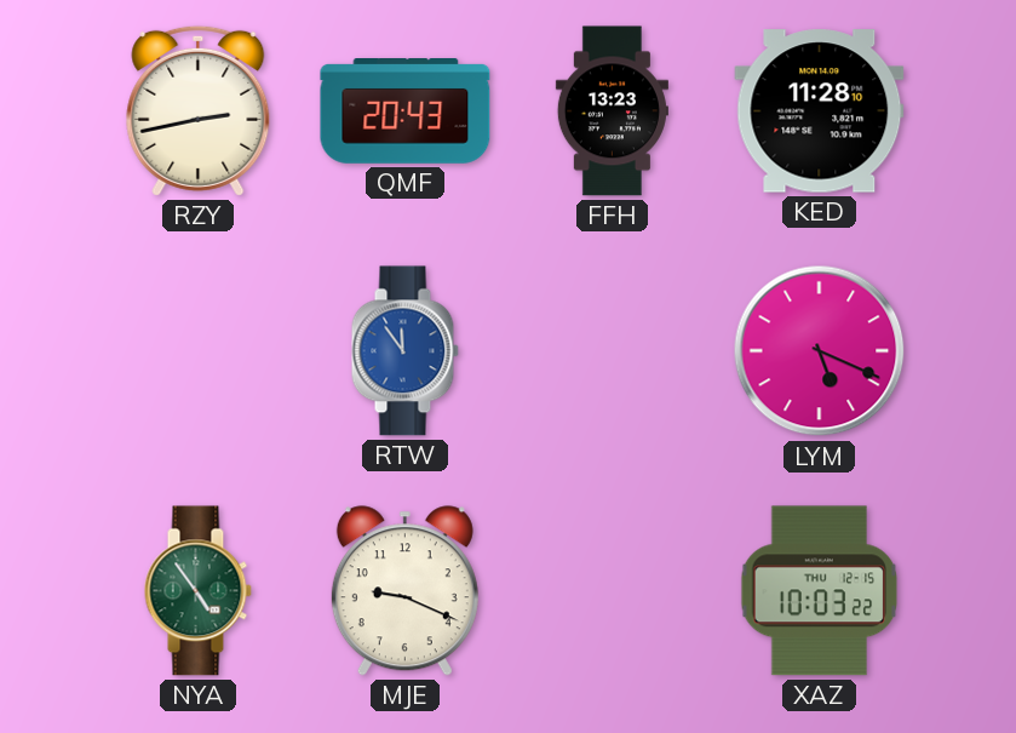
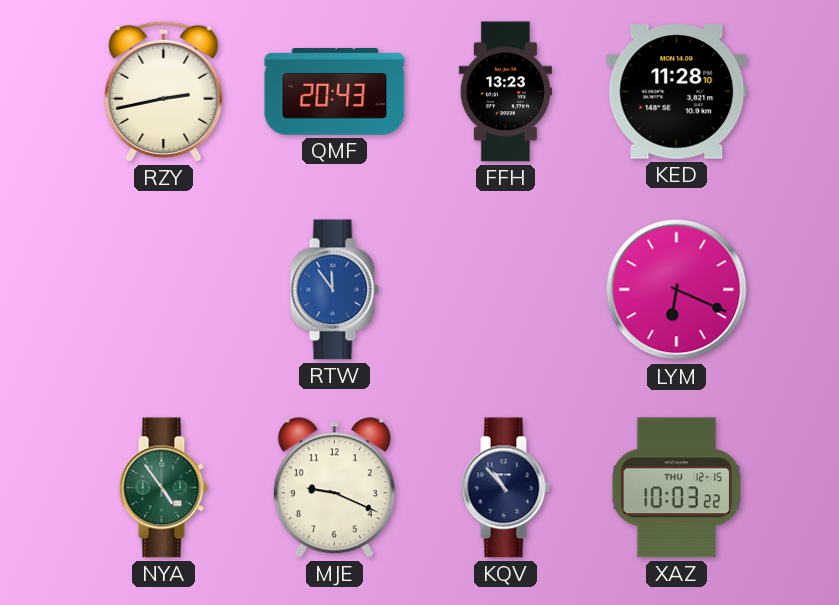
LYM: 5:19 -> 6:19
KQV: none -> 10:53
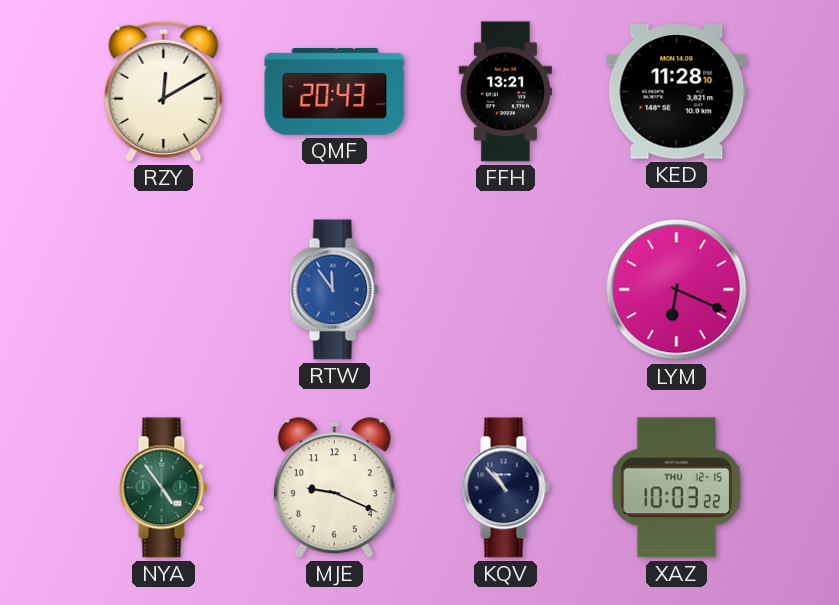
RZY: 2:43 -> 12:10
FFH: 13:23 -> 13:21
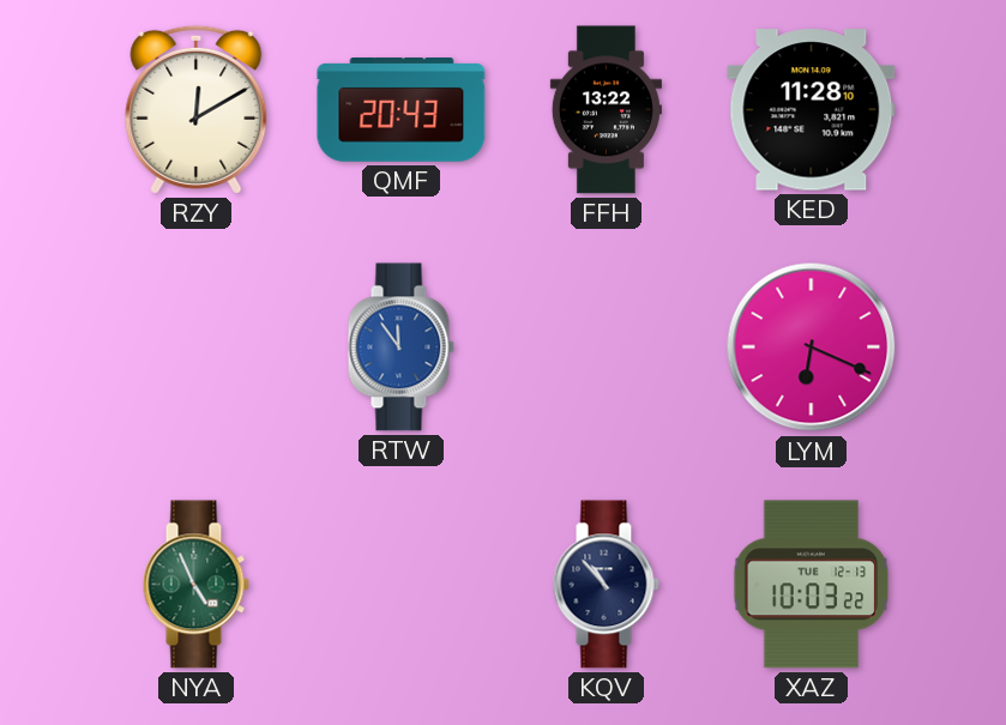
FFH: 13:21 -> 13:22
NYA: 4:54 -> 4:56
MJE: 9:19 -> none
XAZ date: THU 12-15 -> TUE 12-13
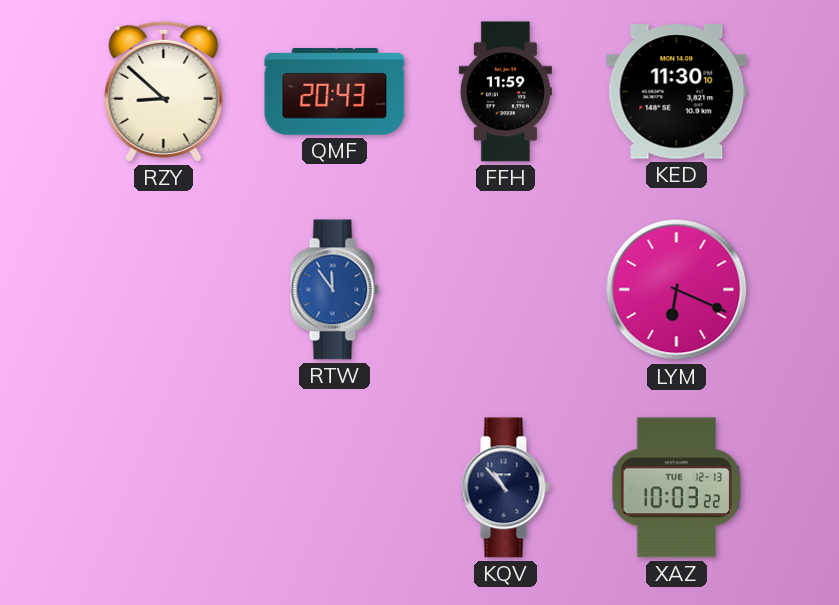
RZY: 12:10 -> 8:52
FFH: 13:22 -> 11:59
KED: 11:28 -> 11:30
NYA: 4:56 -> none
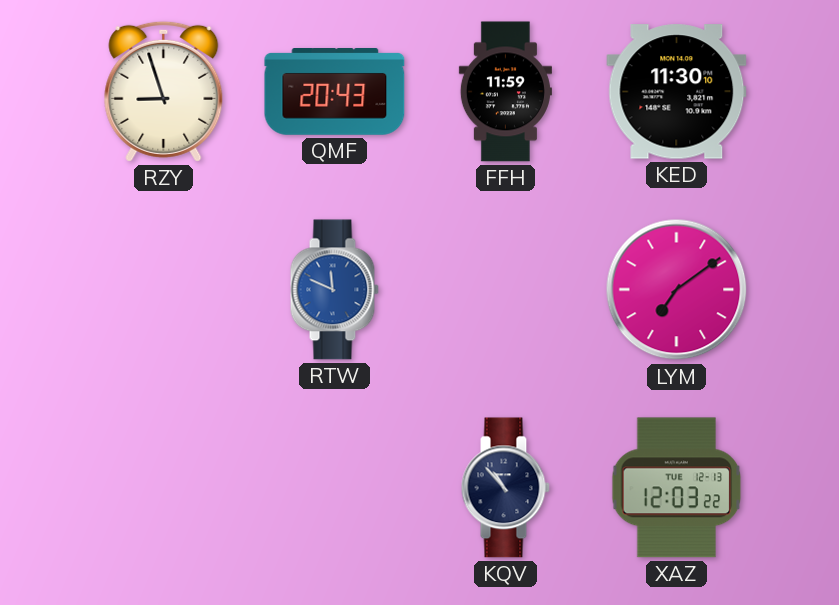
RZY: 8:52 -> 8:57
RTW: 11:54 -> 11:49
LYM: 6:19 -> 7:09
XAZ: 10:03 -> 12:03
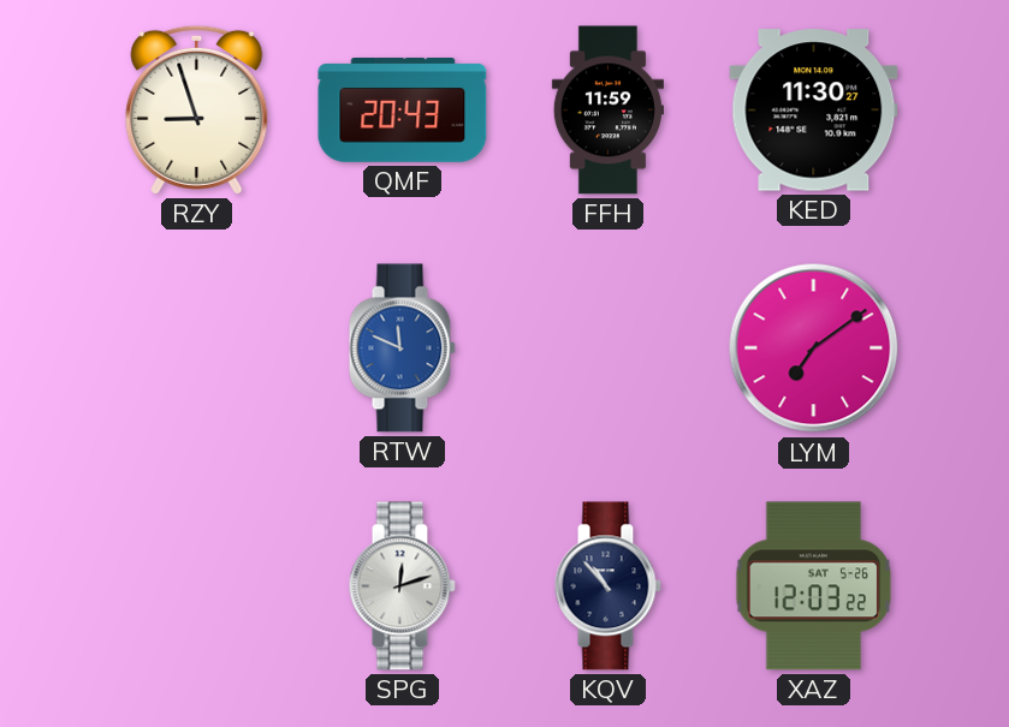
KED: 11:30:10 -> 11:30:27
SPG: none -> 12:12
XAZ date: TUE 12-13 -> SAT 5-26
